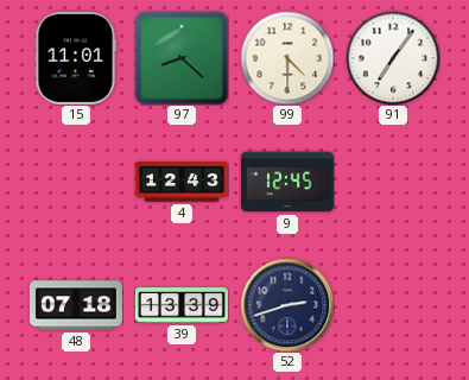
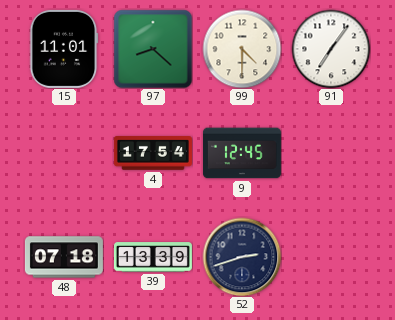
4: 12:43 -> 17:54
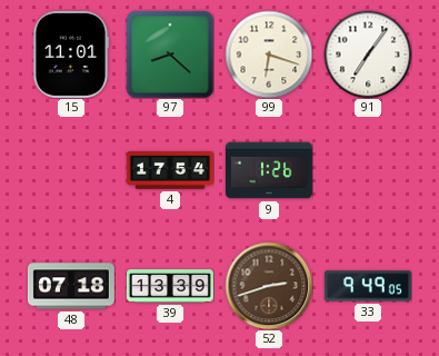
99: 4:30 -> 6:18
9: 12:45 -> 1:26
52 dial: navy -> brown
33: none -> 9:49
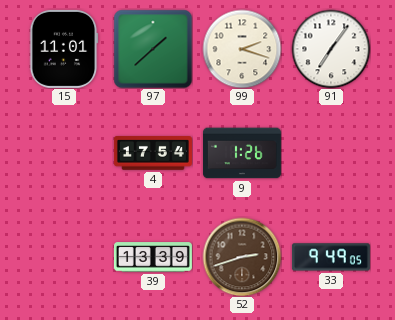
97: 8:22 -> 1:38
99: 6:18 -> 2:18
48: 07:18 -> none
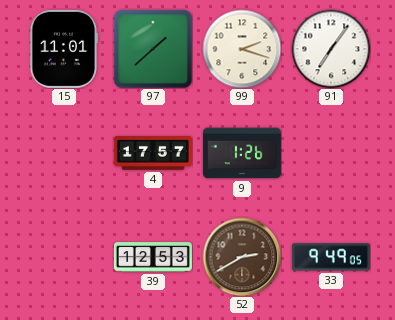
4: 17:54 -> 17:57
39: 13:39 -> 12:53
52: 2:42 -> 2:40
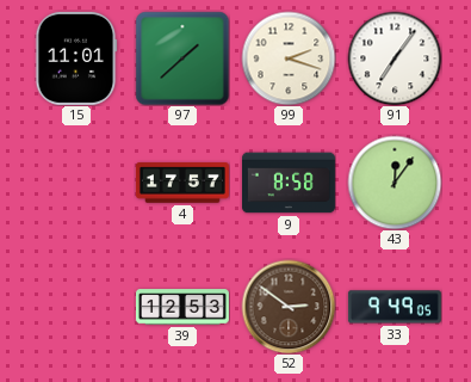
9: 1:26 -> 8:58
43: none -> 12:06
52: 2:40 -> 2:51
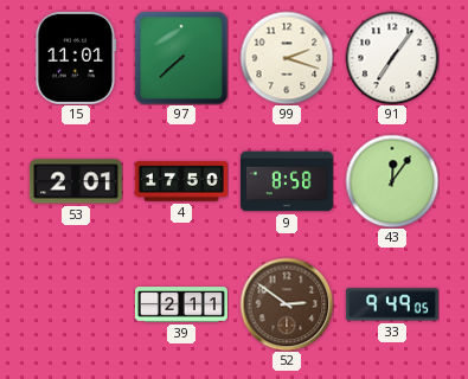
97: 1:38 -> 7:38
53: none -> 2:01
4: 17:57 -> 17:50
39: 12:53 -> 2:11
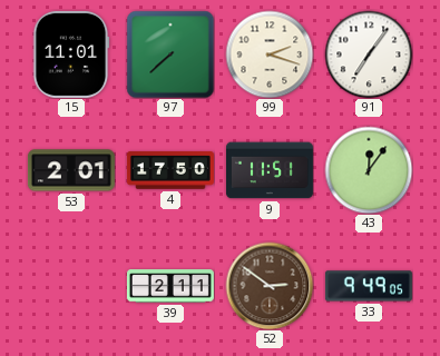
9: 8:58 -> 11:51
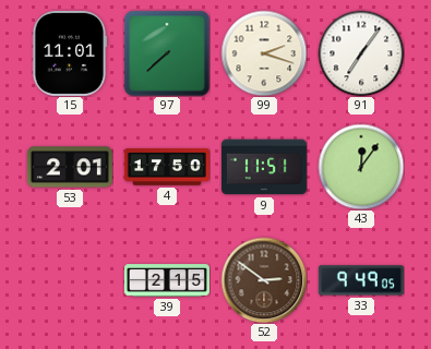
39: 2:11 -> 2:15
